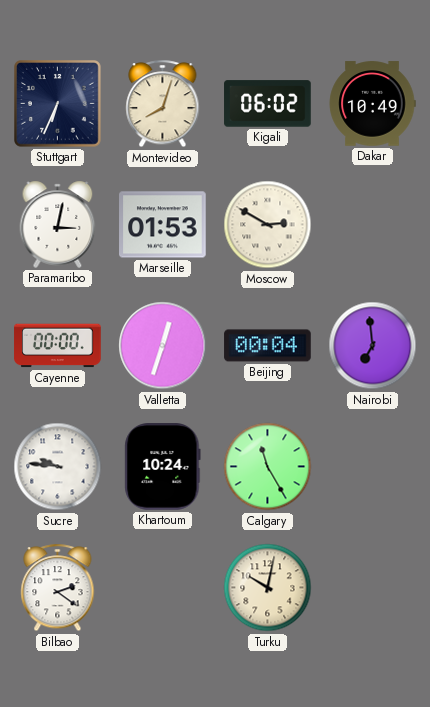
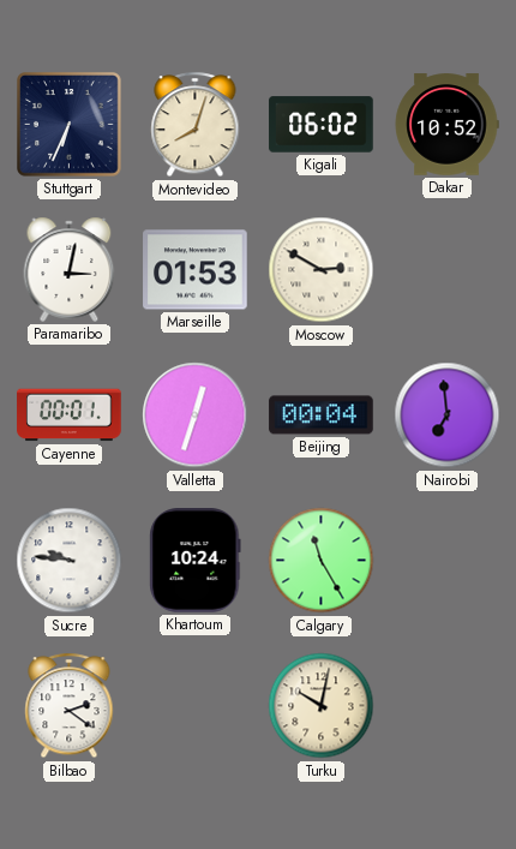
Dakar: 10:49 -> 10:52
Cayenne: 00:00 -> 00:01
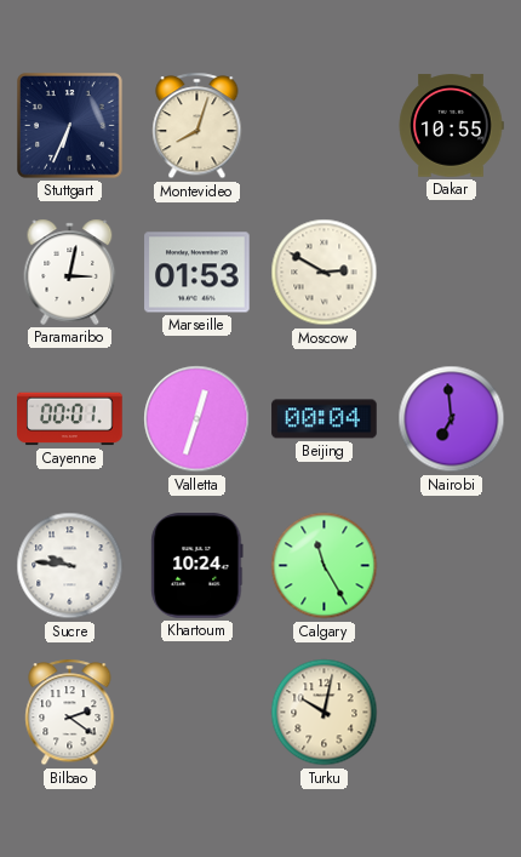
Kigali: 06:02 -> none
Dakar: 10:52 -> 10:55
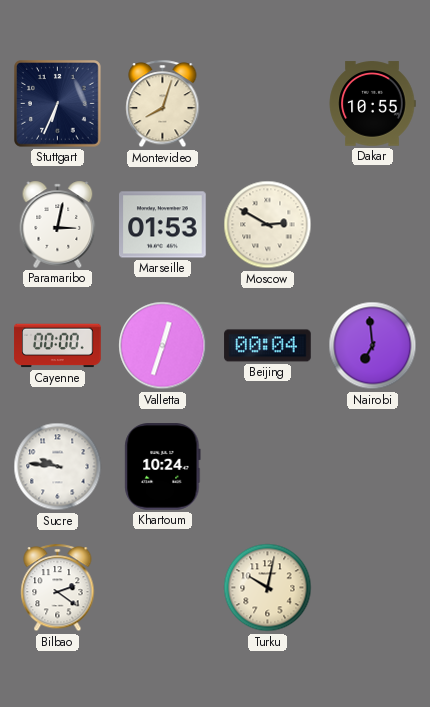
Cayenne: 00:01 -> 00:00
Calgary: 11:25 -> none
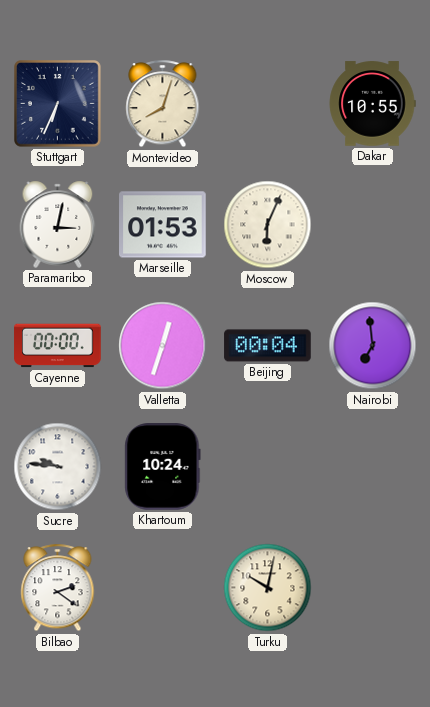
Moscow: 2:50 -> 6:04
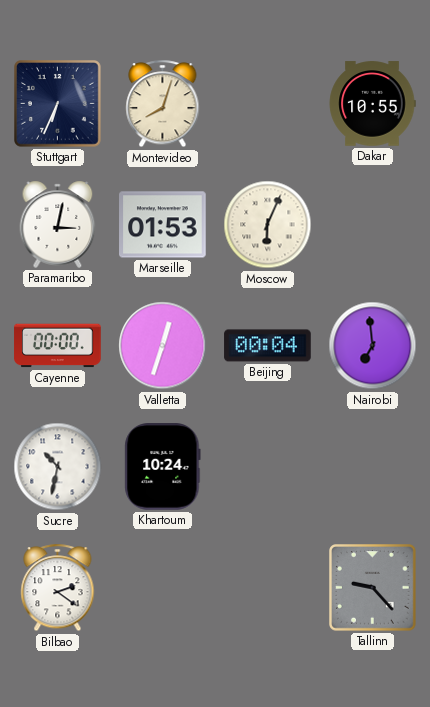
Sucre: 9:46 -> 10:32
Turku: 10:02 -> none
Tallinn: none -> 9:23
